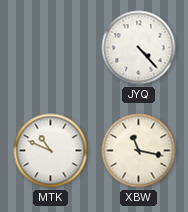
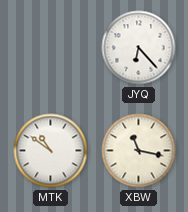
JYQ: 4:23 -> 6:23
MTK: 10:49 -> 10:51
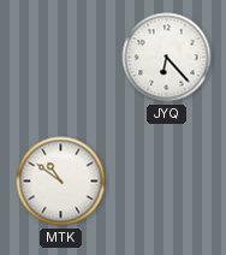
XBW: 11:17 -> none
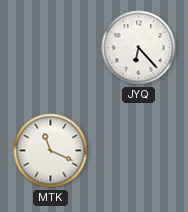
MTK: 10:51 -> 11:19
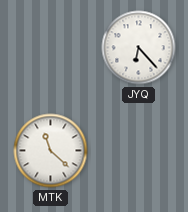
MTK: 11:19 -> 11:22
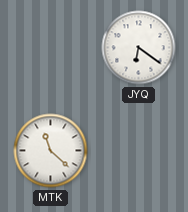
JYQ: 6:23 -> 6:21
